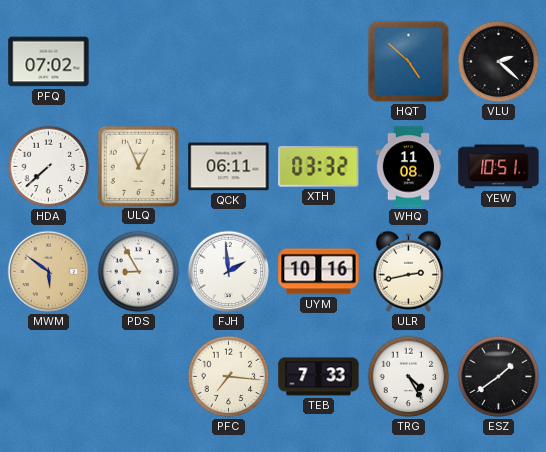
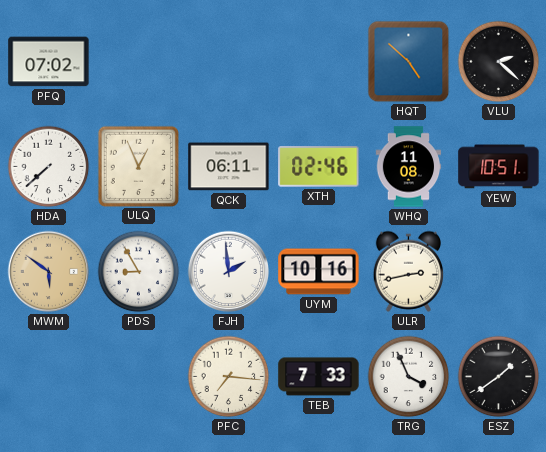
XTH: 03:32 -> 02:46
TRG: 4:25 -> 3:56
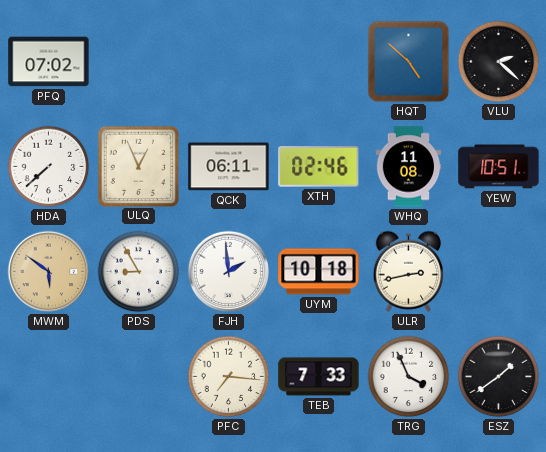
UYM: 10:16 -> 10:18
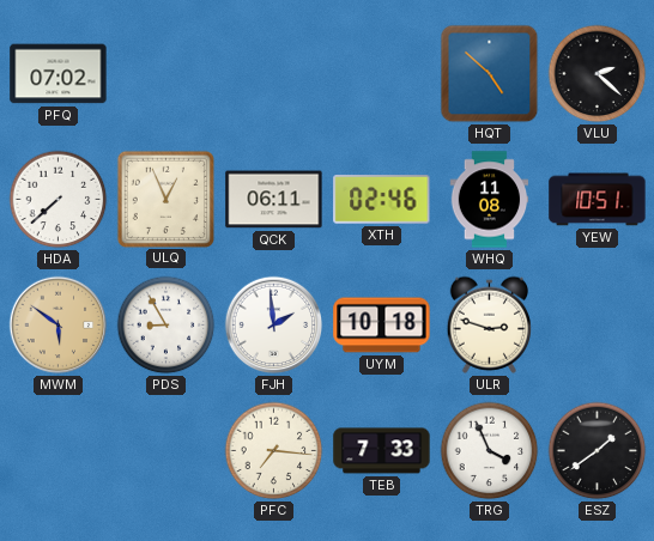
ULR: 2:43 -> 2:48
